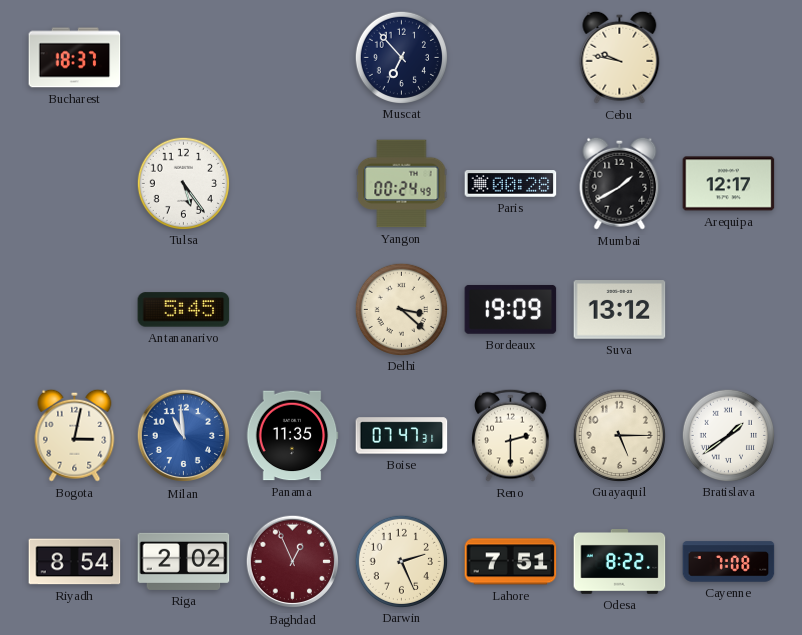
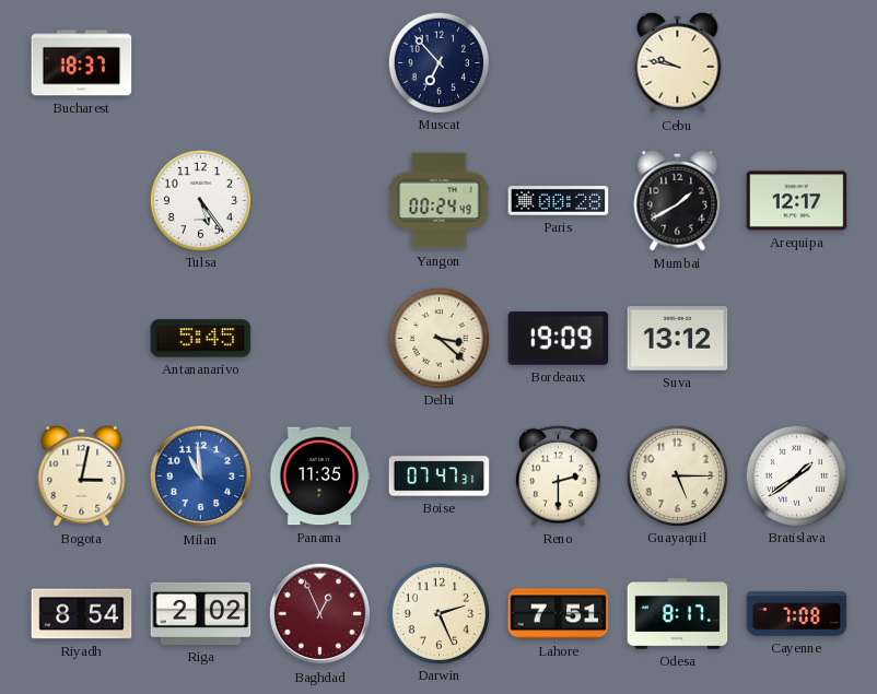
Odesa: 8:22 -> 8:17
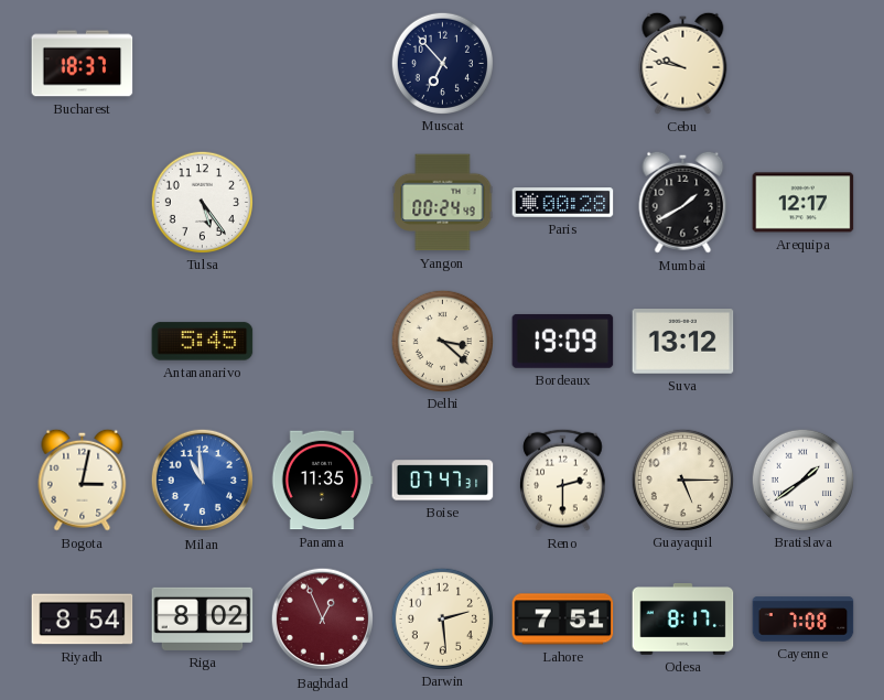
Riga: 2:02 -> 8:02
Darwin: 2:26 -> 2:29
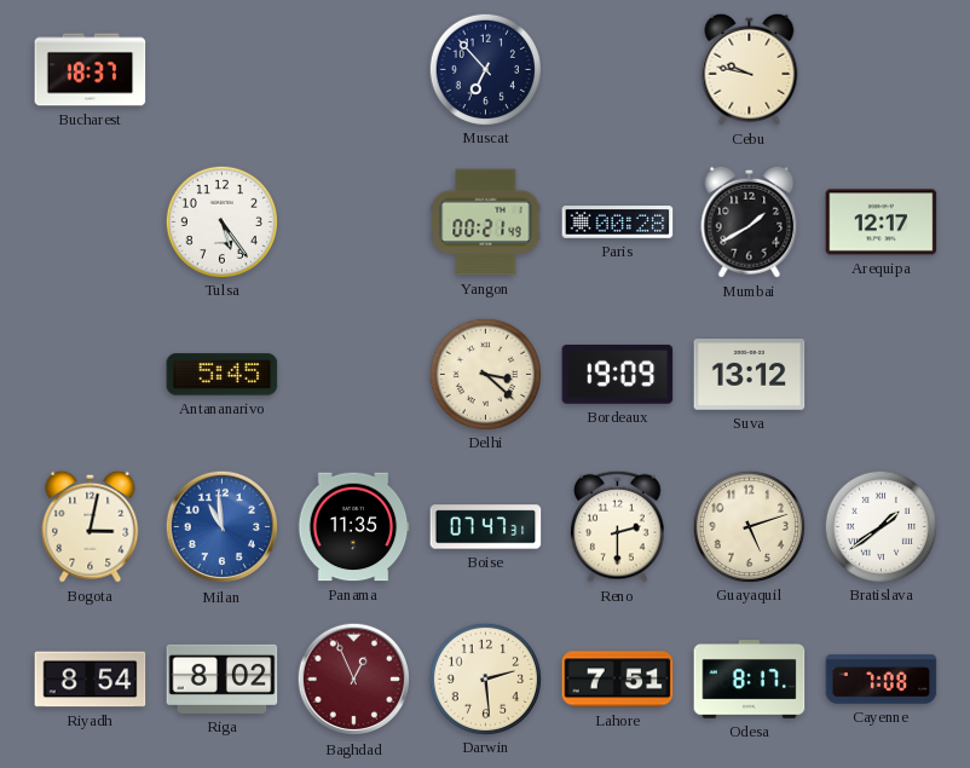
Yangon: 00:24 -> 00:21
Guayaquil: 5:15 -> 5:12
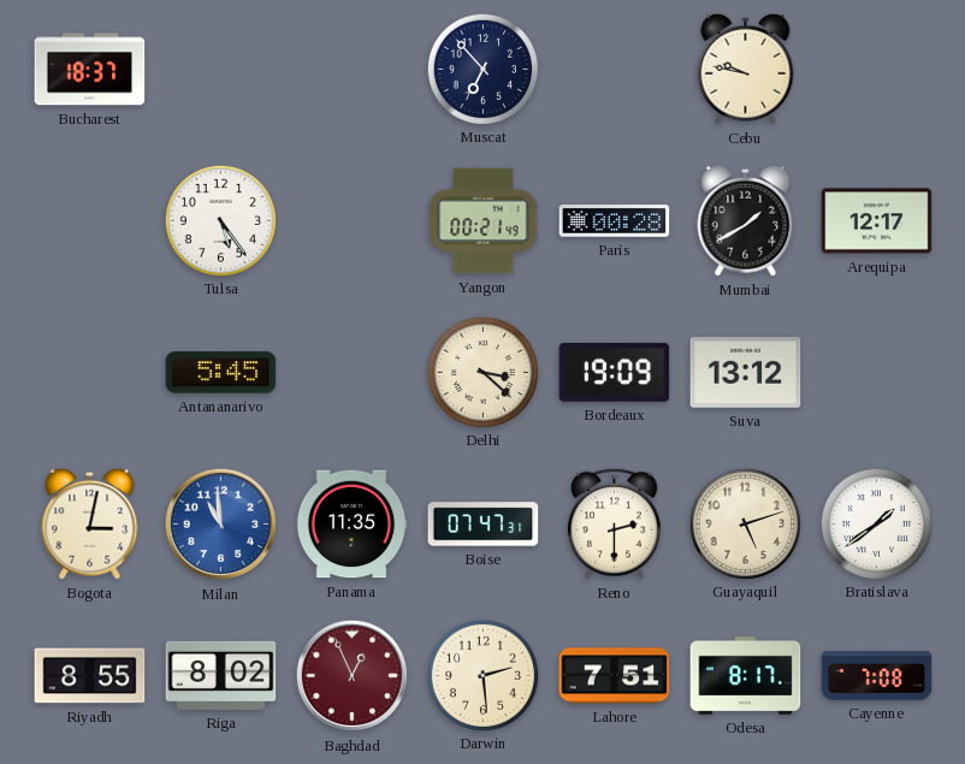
Riyadh: 8:54 -> 8:55
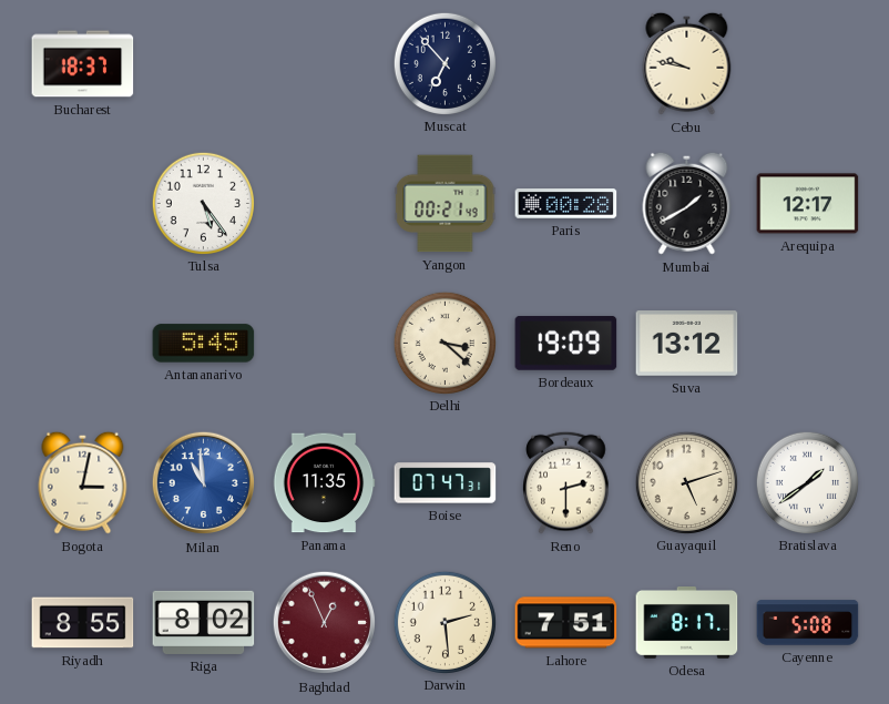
Cayenne: 7:08 -> 5:08
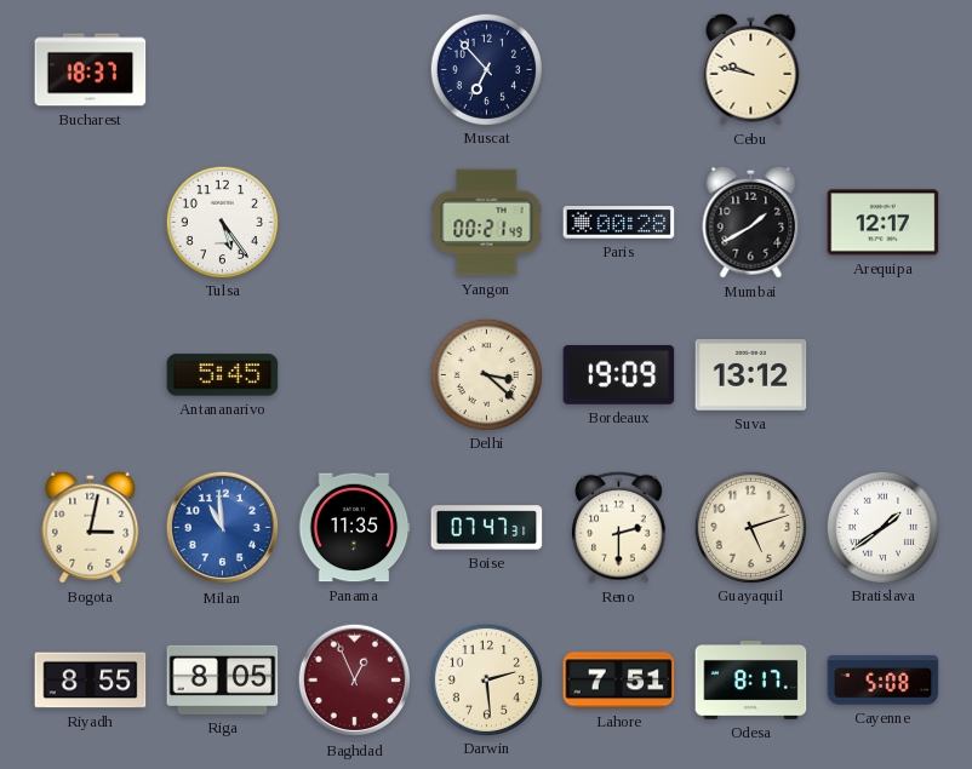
Riga: 8:02 -> 8:05
